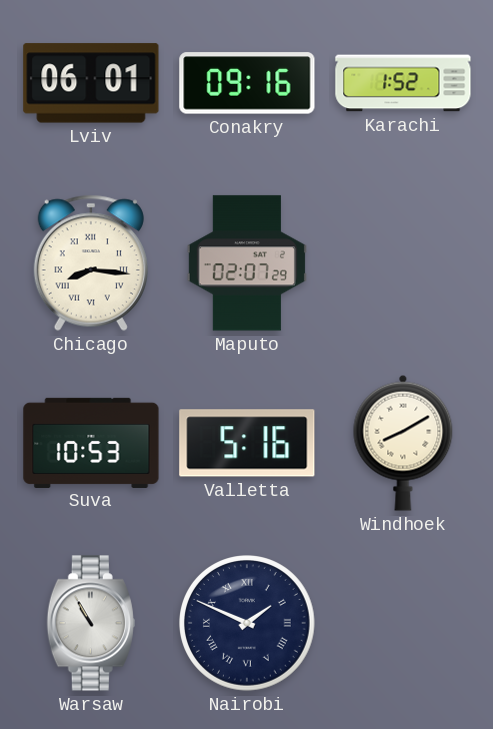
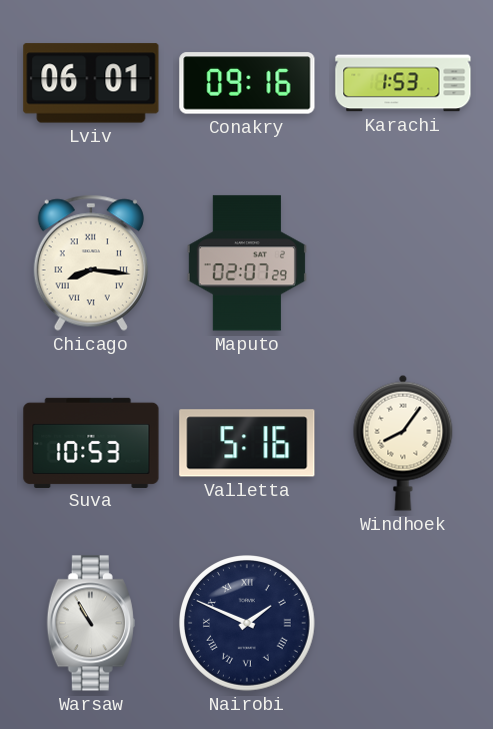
Karachi: 1:52 -> 1:53
Windhoek: 8:10 -> 8:06
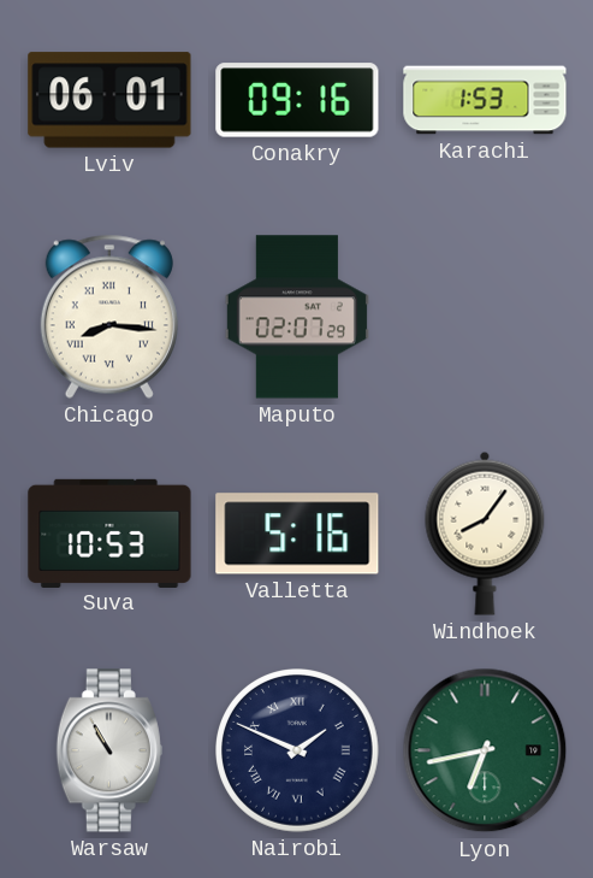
Lyon: none -> 6:43
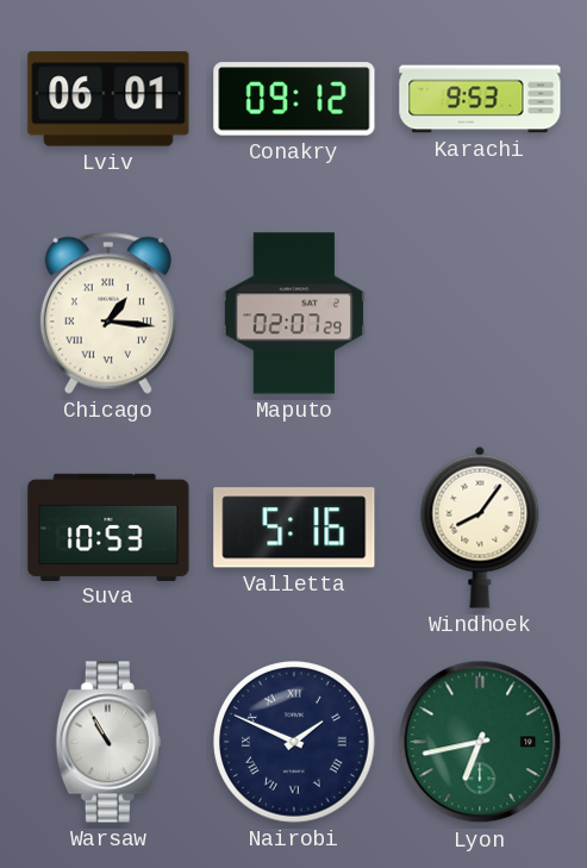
Conakry: 09:16 -> 09:12
Karachi: 1:53 -> 9:53
Chicago: 8:16 -> 1:16
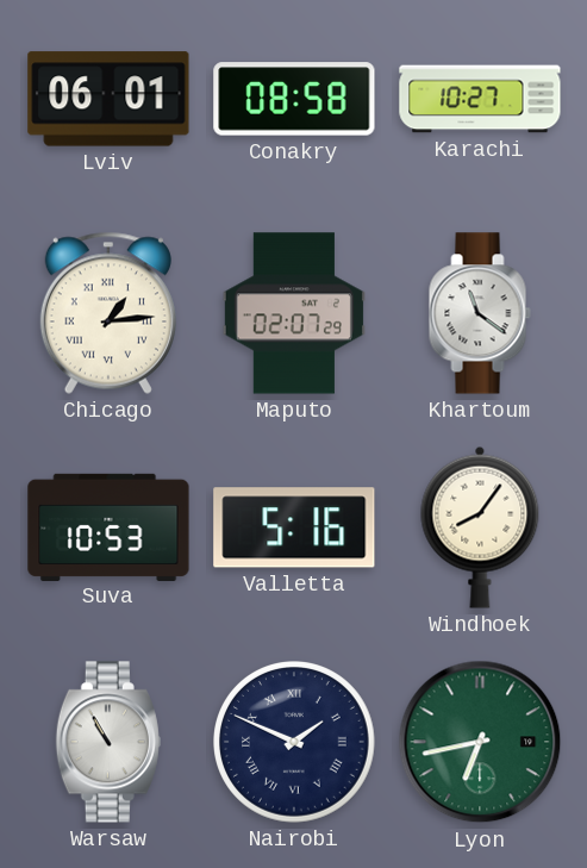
Conakry: 09:12 -> 08:58
Karachi: 9:53 -> 10:27
Chicago: 1:16 -> 1:14
Khartoum: none -> 11:21
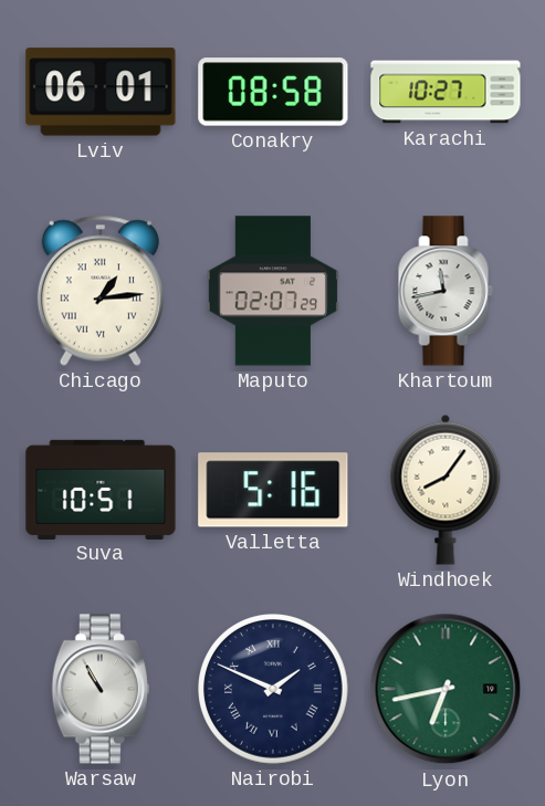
Khartoum: 11:21 -> 11:43
Suva: 10:53 -> 10:51
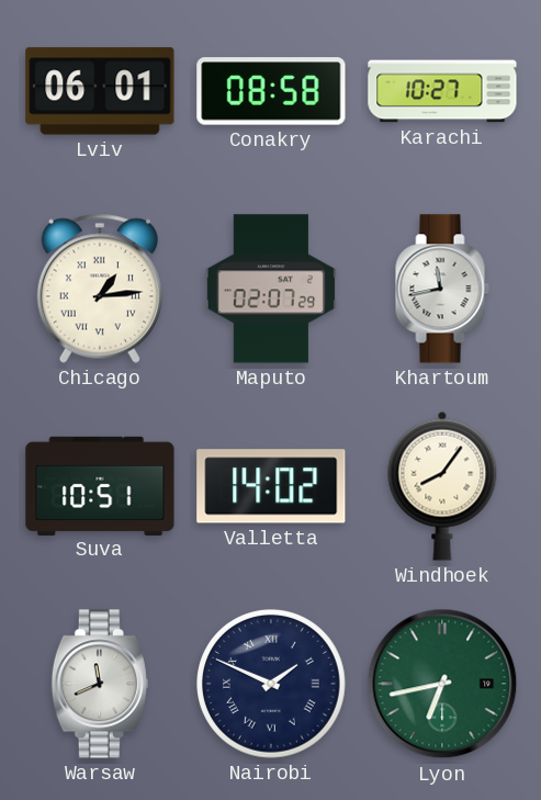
Valletta: 5:16 -> 14:02
Warsaw: 10:55 -> 11:41
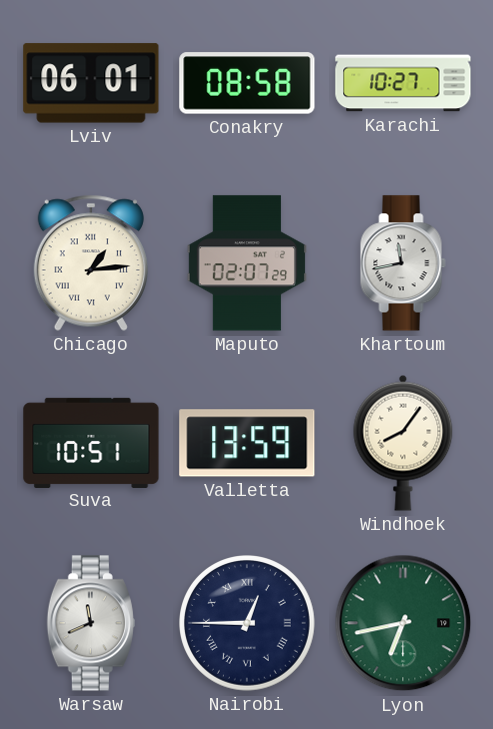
Valletta: 14:02 -> 13:59
Nairobi: 1:49 -> 12:45
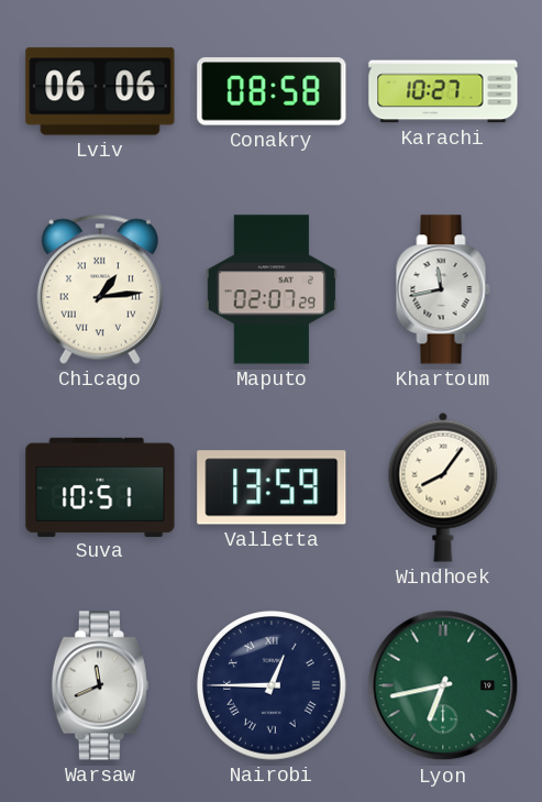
Lviv: 06:01 -> 06:06
